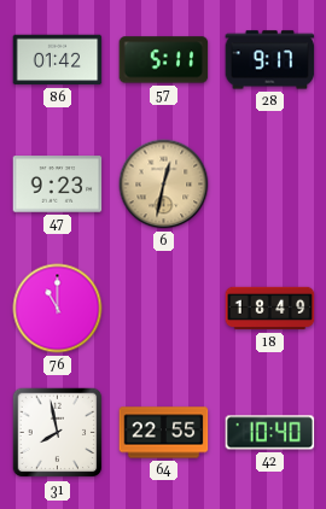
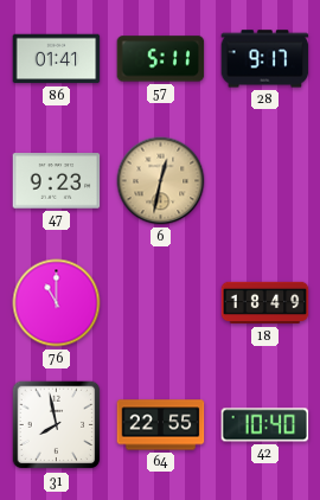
86: 01:42 -> 01:41
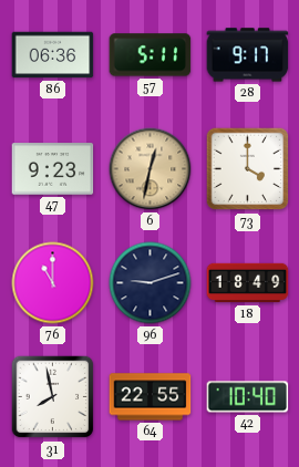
86: 01:41 -> 06:36
73: none -> 4:00
96: none -> 9:12
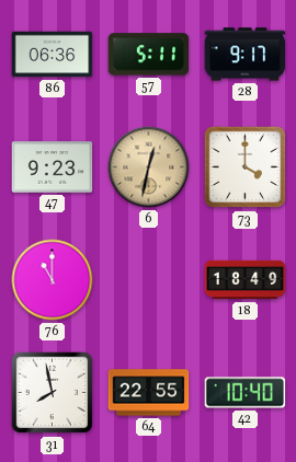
96: 9:12 -> none
